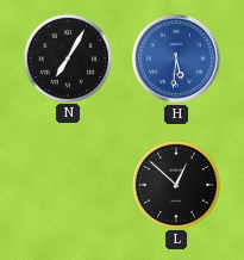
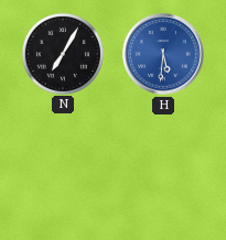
L: 12:52 -> none
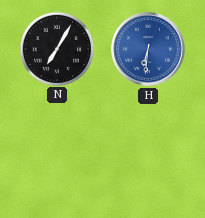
H: 5:31 -> 6:31
